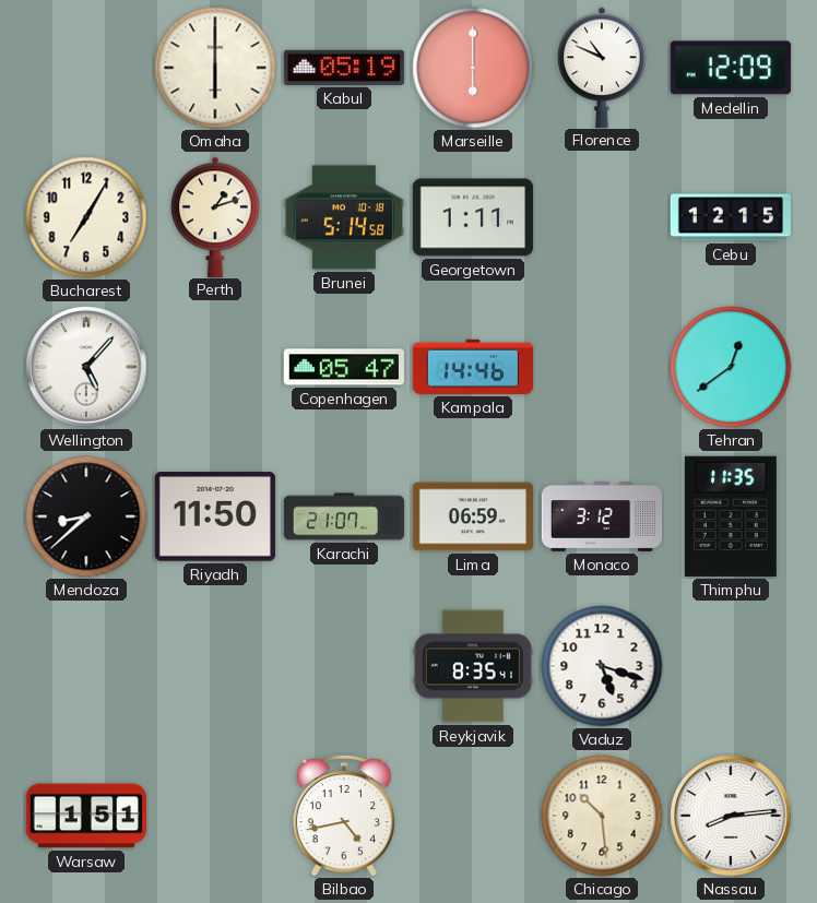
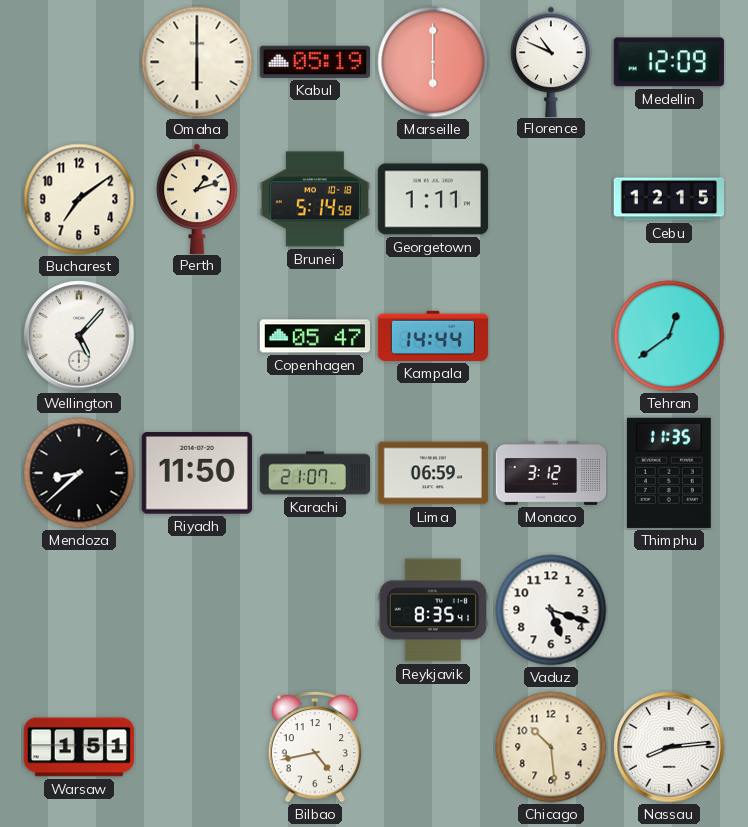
Bucharest: 7:05 -> 7:09
Kampala: 14:46 -> 14:44
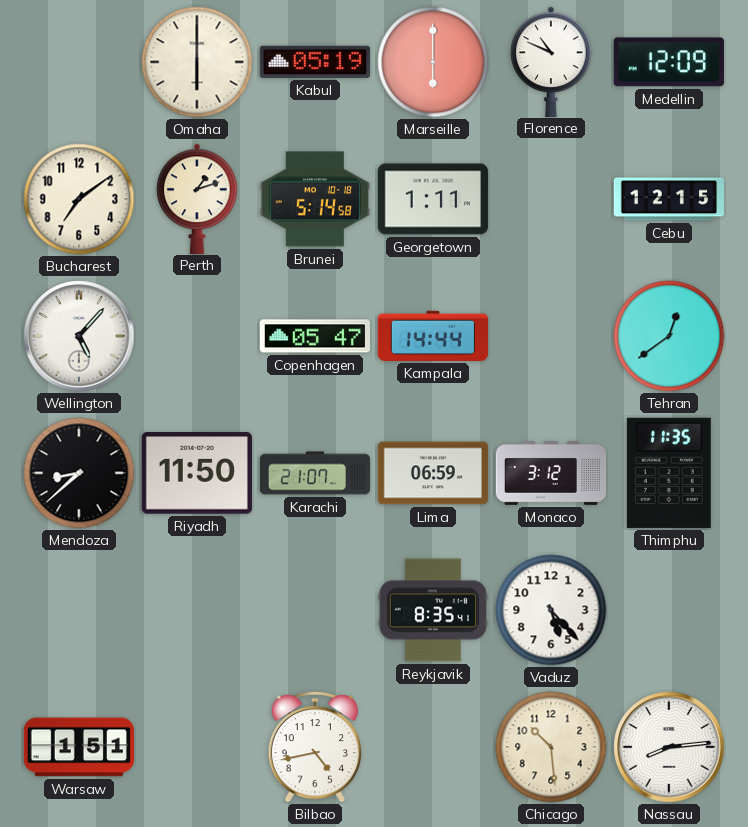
Vaduz: 5:18 -> 5:23
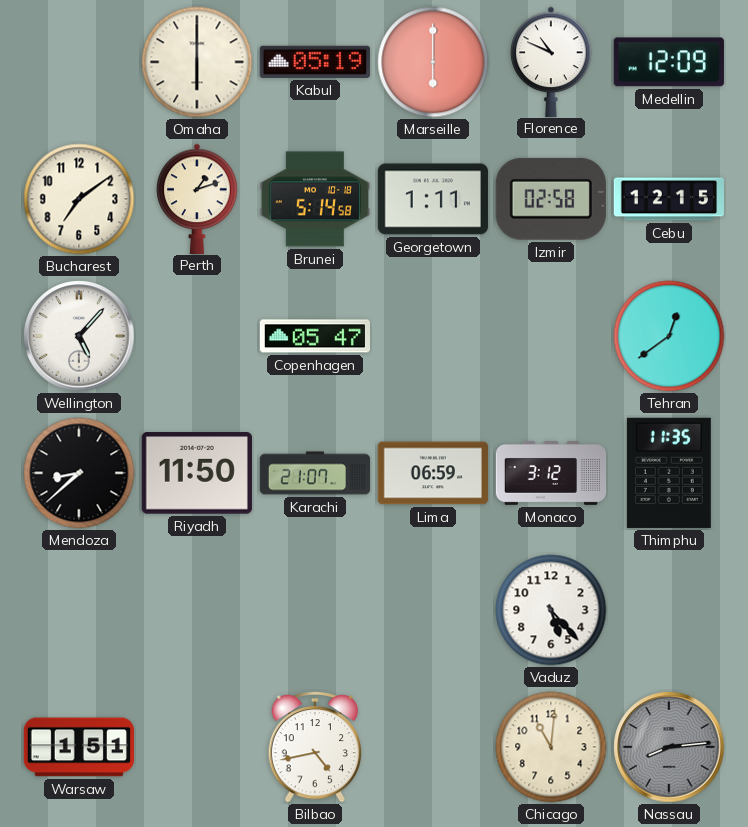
Izmir: none -> 02:58
Kampala: 14:44 -> none
Reykjavik: 8:35 -> none
Chicago: 10:29 -> 11:01
Nassau dial: white -> grey
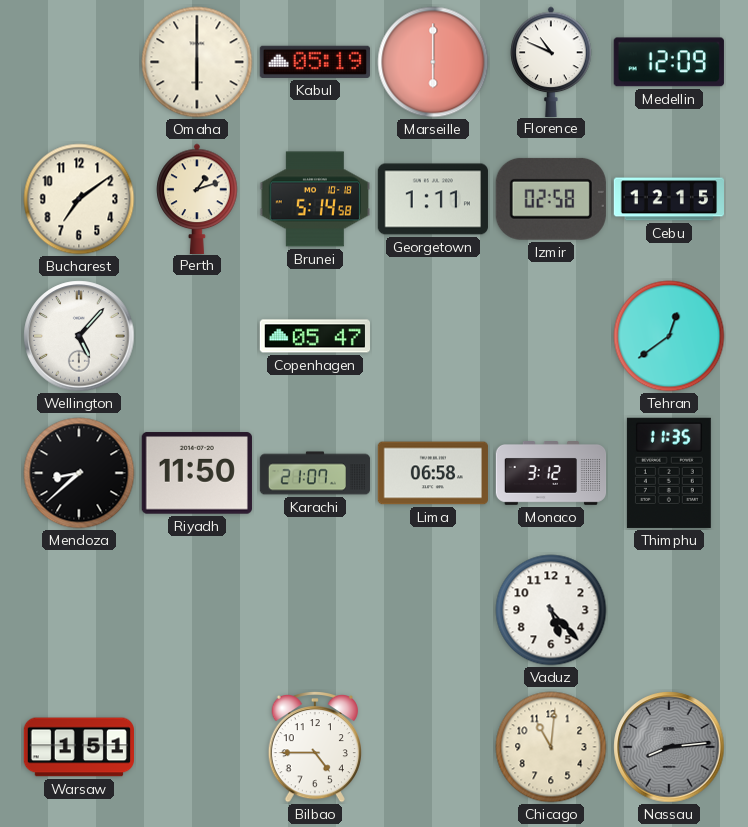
Lima: 06:59 -> 06:58
Bilbao: 4:43 -> 4:45
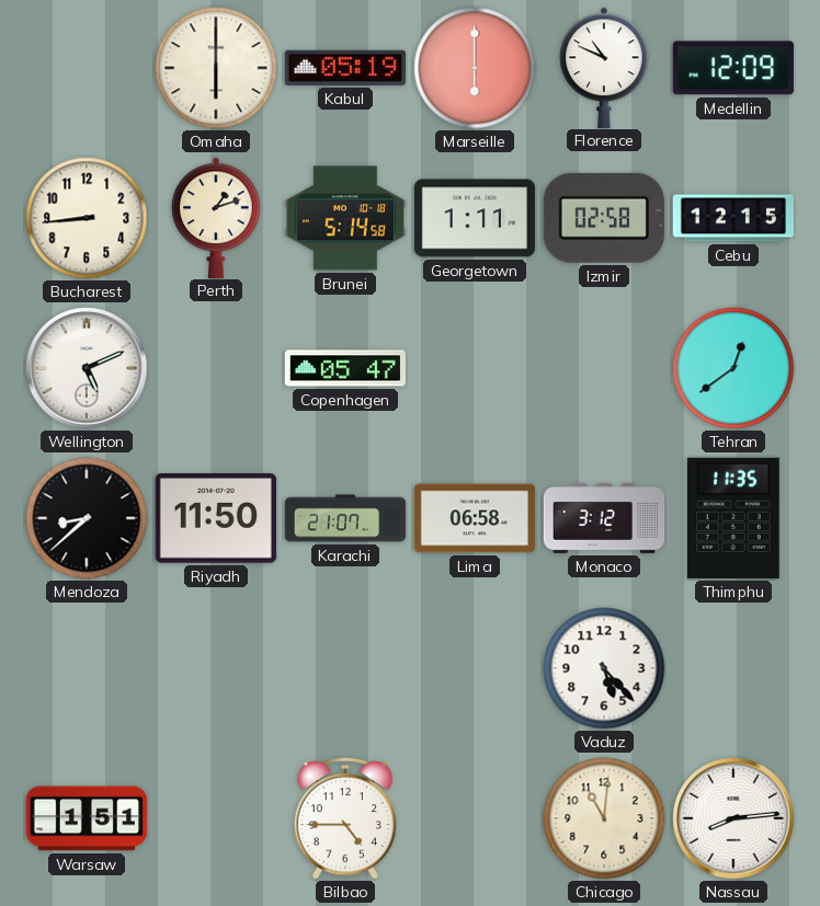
Bucharest: 7:09 -> 8:44
Wellington: 5:07 -> 5:11
Nassau dial: grey -> white
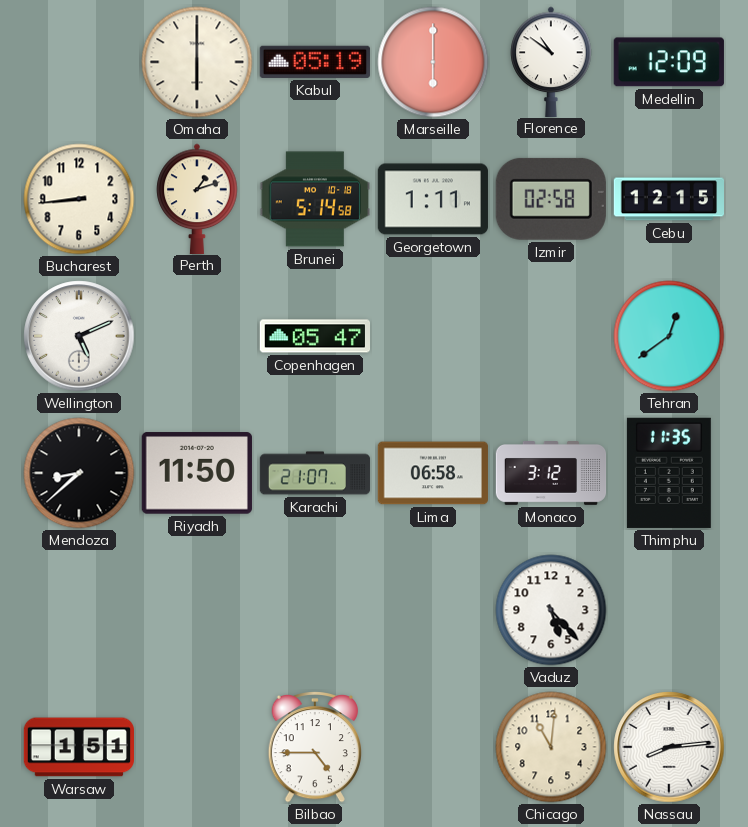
Florence: 10:49 -> 10:51
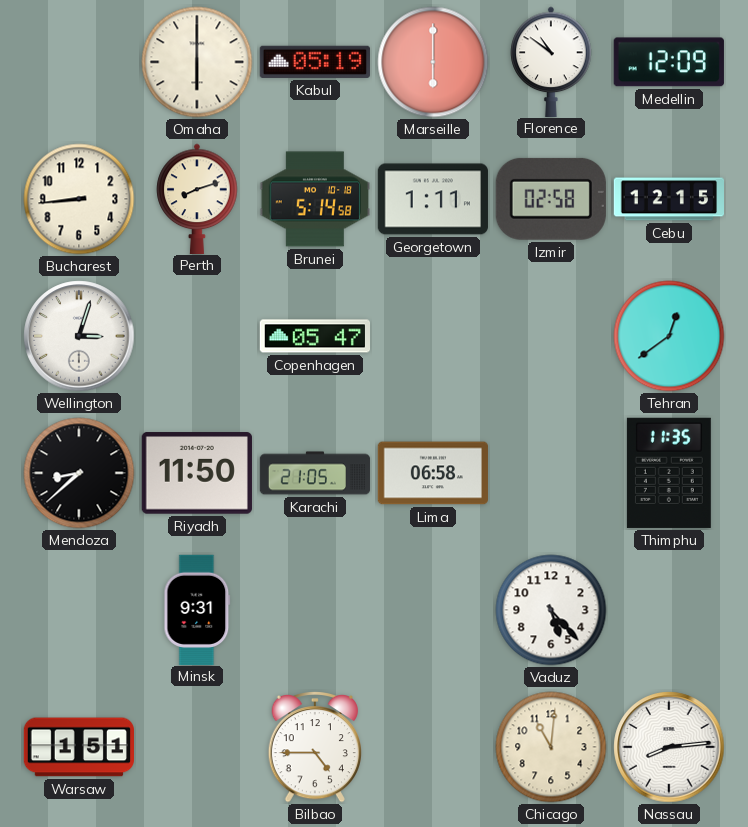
Perth: 1:12 -> 8:12
Wellington: 5:11 -> 3:03
Karachi: 21:07 -> 21:05
Monaco: 3:12 -> none
Minsk: none -> 9:31
